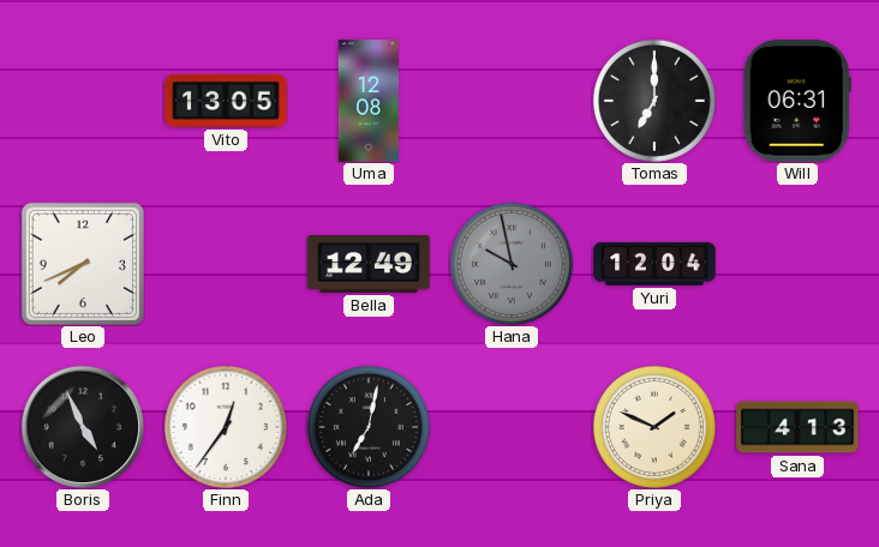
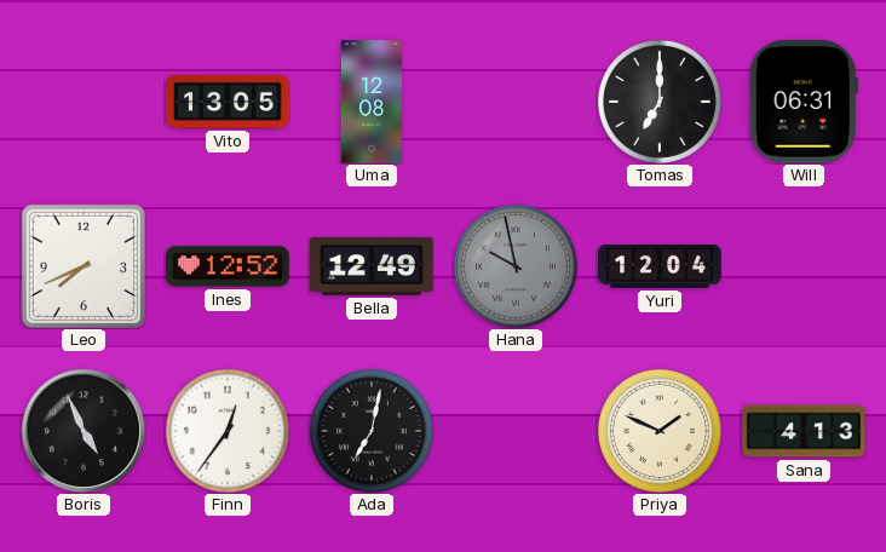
Ines: none -> 12:52
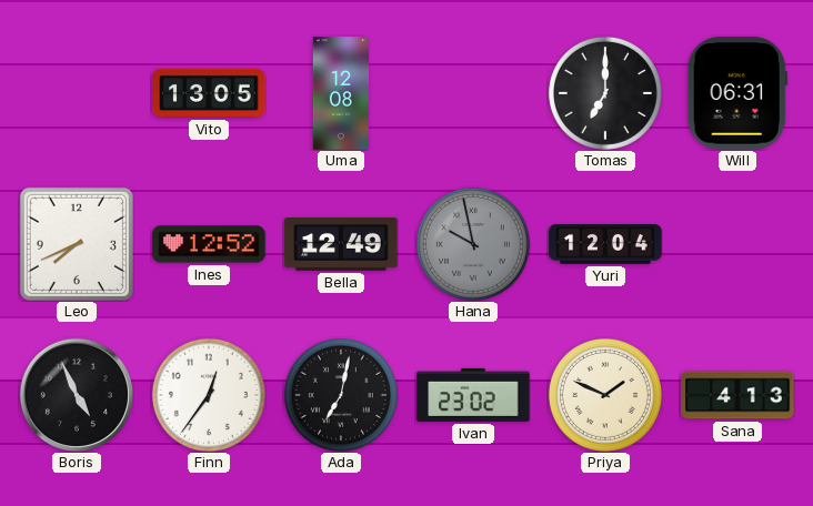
Ivan: none -> 23:02
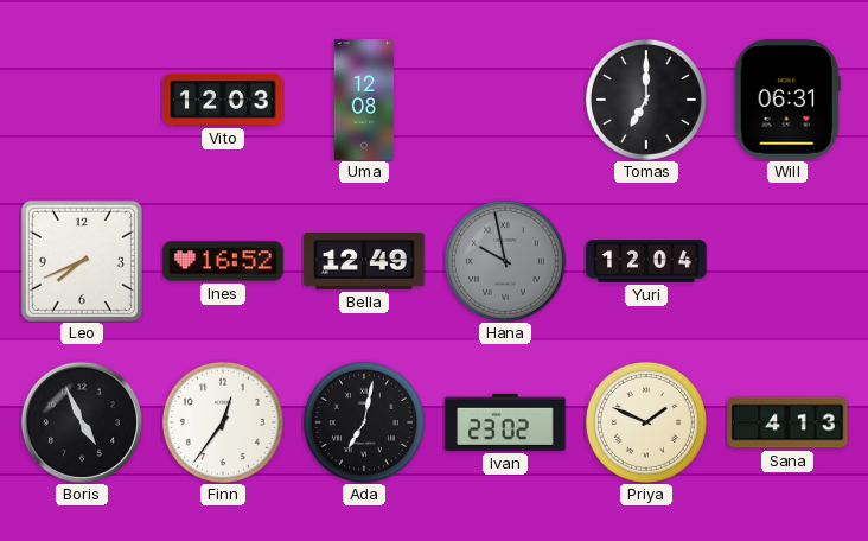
Vito: 13:05 -> 12:03
Ines: 12:52 -> 16:52
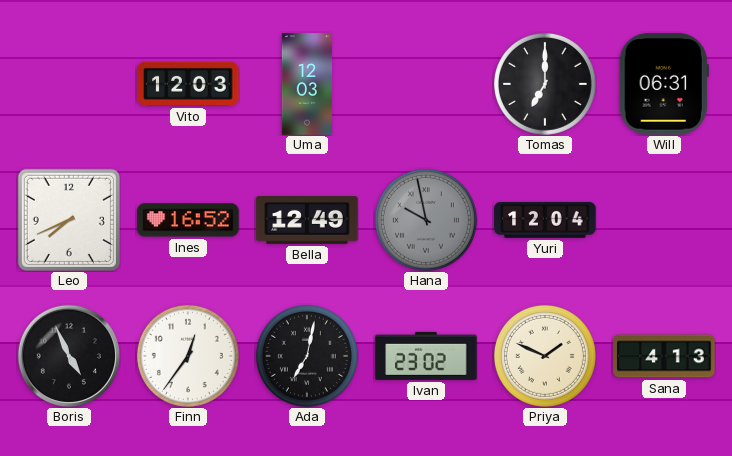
Uma: 12:08 -> 12:03
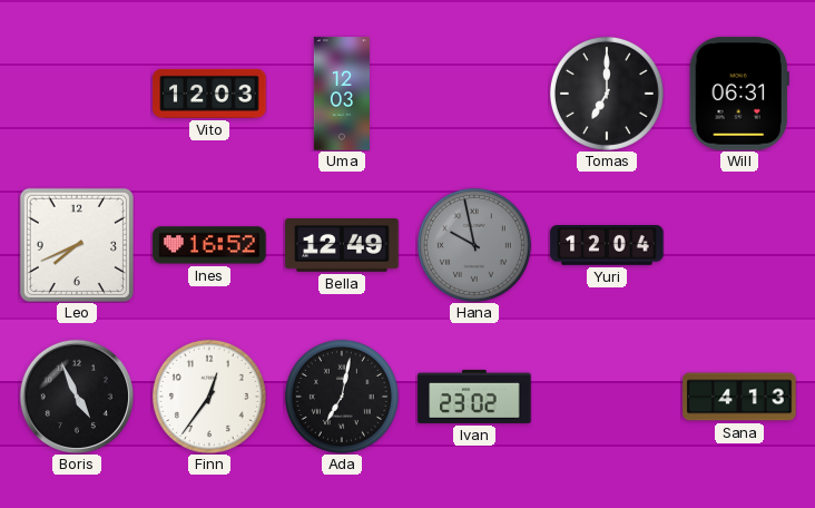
Priya: 1:49 -> none
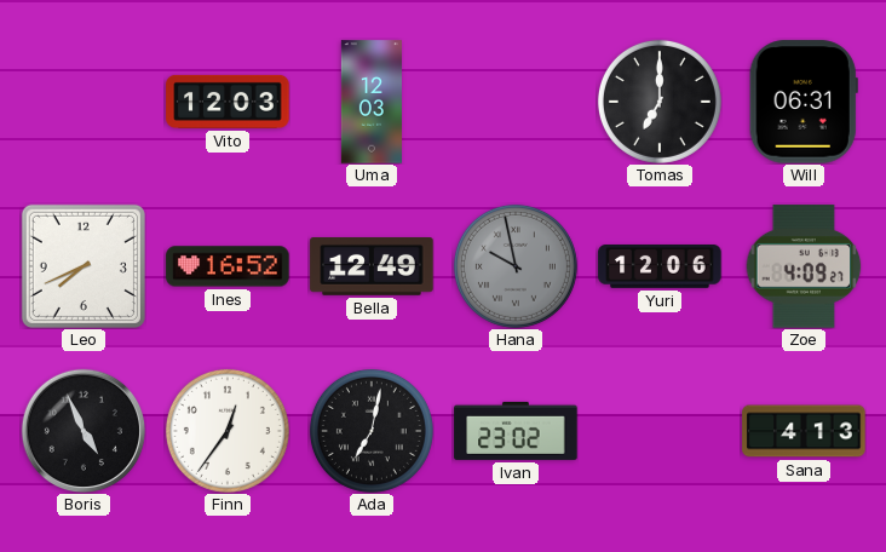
Yuri: 12:04 -> 12:06
Zoe: none -> 4:09
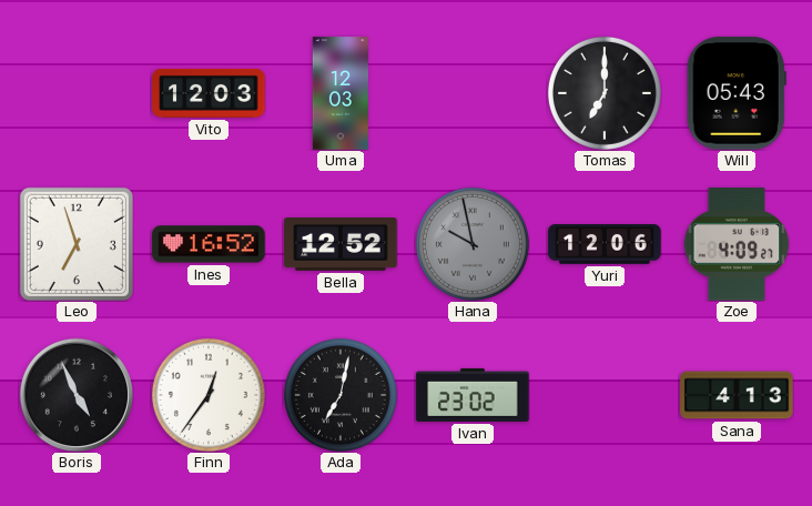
Will: 06:31 -> 05:43
Leo: 7:41 -> 6:57
Bella: 12:49 -> 12:52
